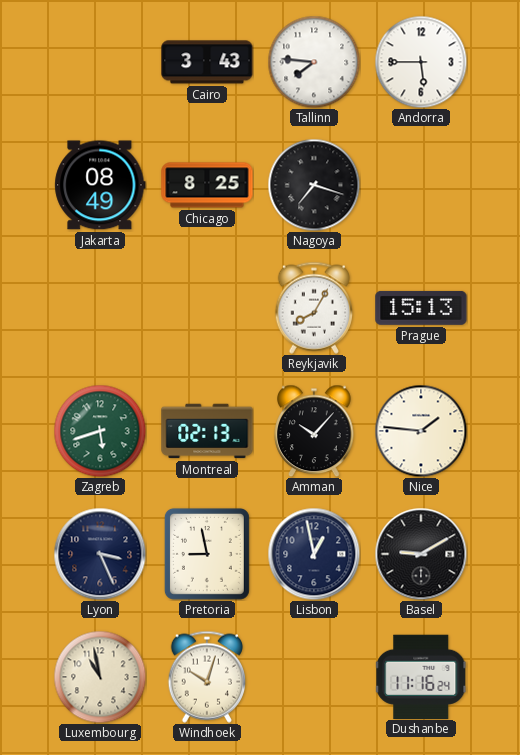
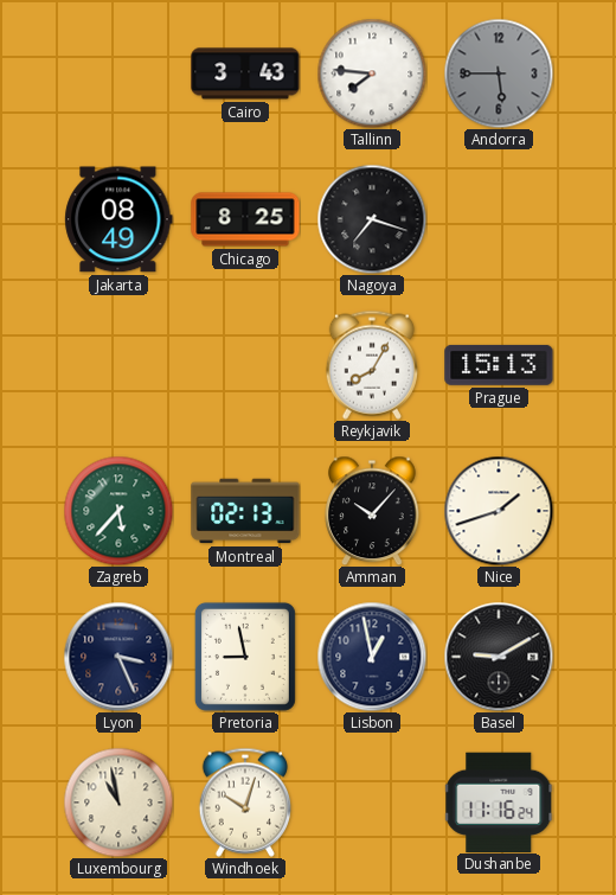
Andorra dial: white -> grey
Zagreb: 5:42 -> 5:37
Nice: 1:46 -> 1:42
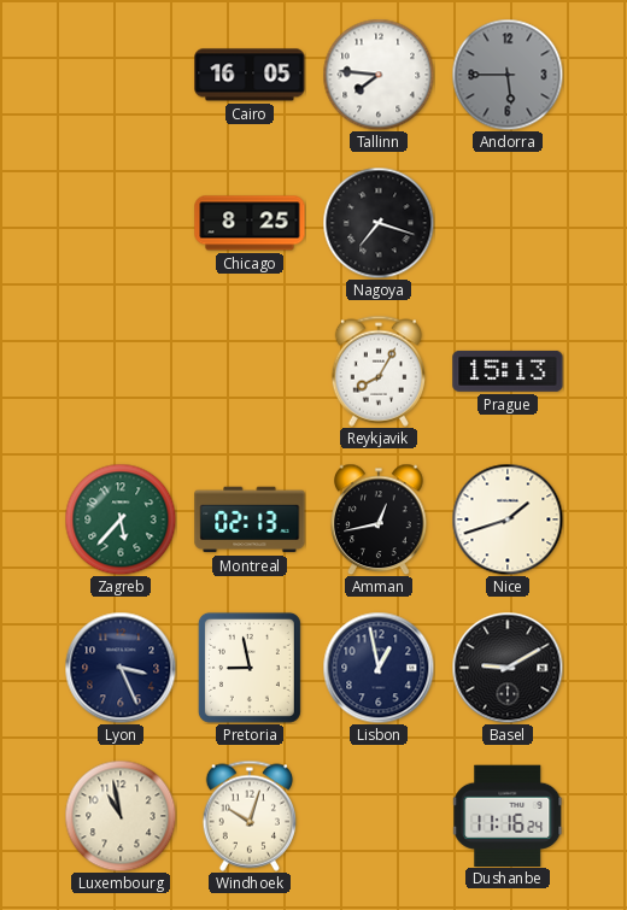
Cairo: 3:43 -> 16:05
Jakarta: 08:49 -> none
Amman: 10:07 -> 12:43
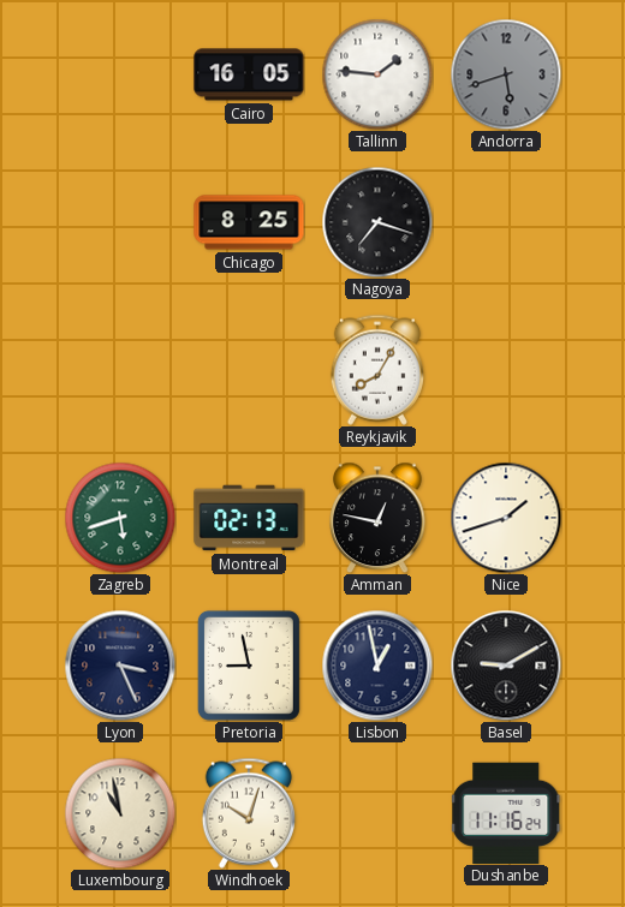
Tallinn: 7:46 -> 1:46
Andorra: 5:45 -> 5:42
Prague: 15:13 -> none
Zagreb: 5:37 -> 5:42
Amman: 12:43 -> 12:47
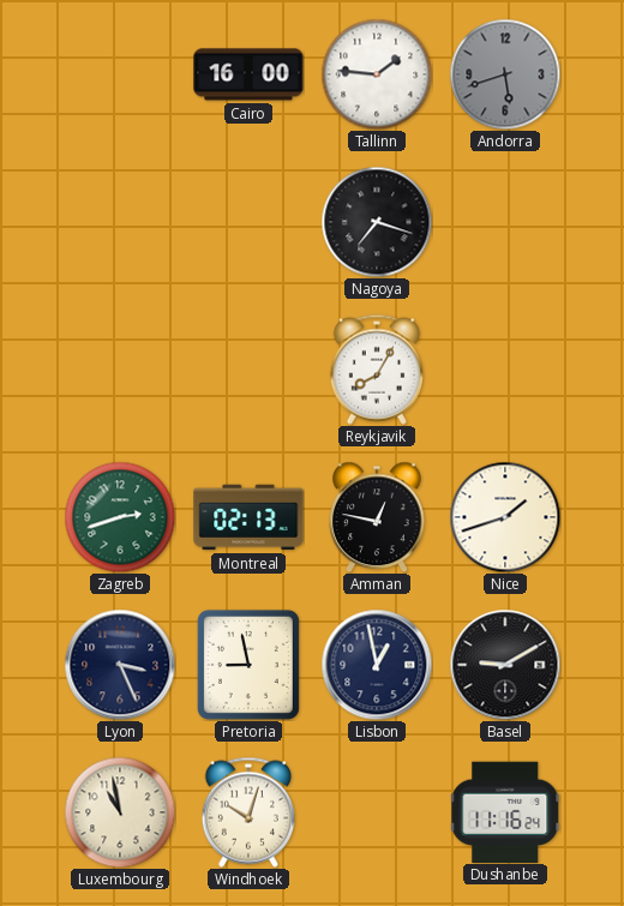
Cairo: 16:05 -> 16:00
Chicago: 8:25 -> none
Zagreb: 5:42 -> 2:42
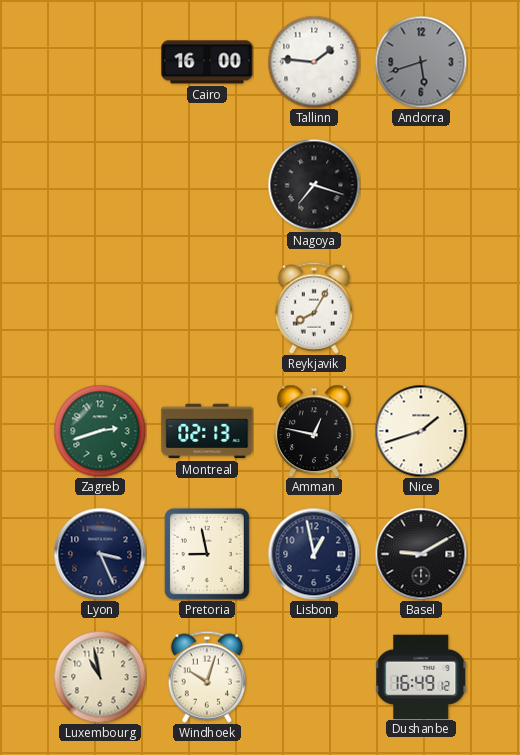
Dushanbe: 11:16 -> 16:49
